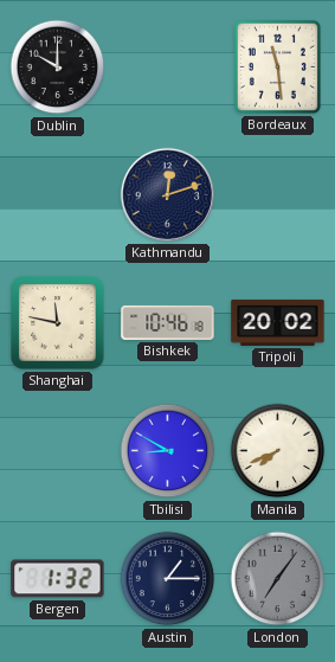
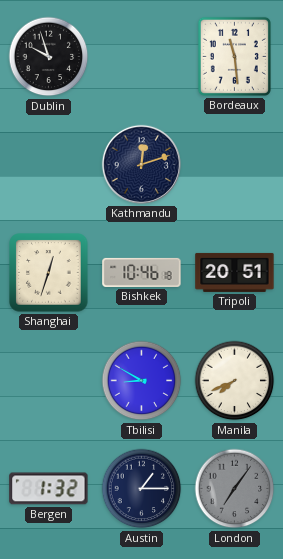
Dublin: 10:00 -> 9:57
Shanghai: 11:47 -> 12:33
Tripoli: 20:02 -> 20:51
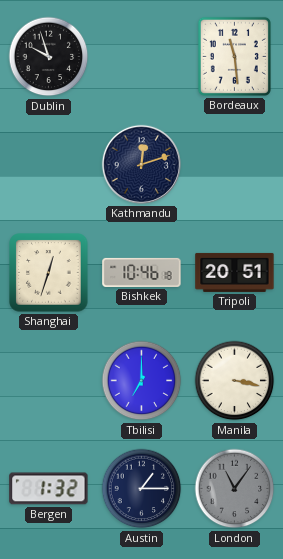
Tbilisi: 8:50 -> 7:00
Manila: 7:41 -> 3:17
London: 7:06 -> 11:06
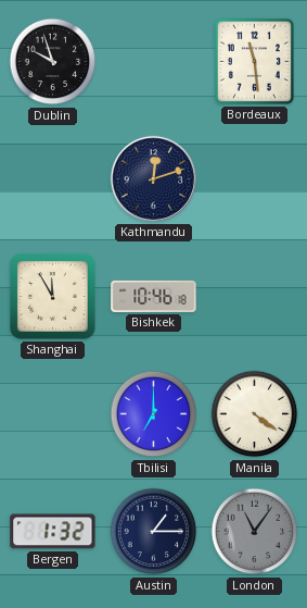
Shanghai: 12:33 -> 11:55
Tripoli: 20:51 -> none
Manila: 3:17 -> 4:21
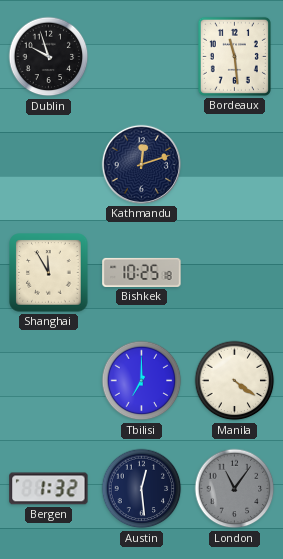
Bishkek: 10:46 -> 10:25
Austin: 1:15 -> 12:29
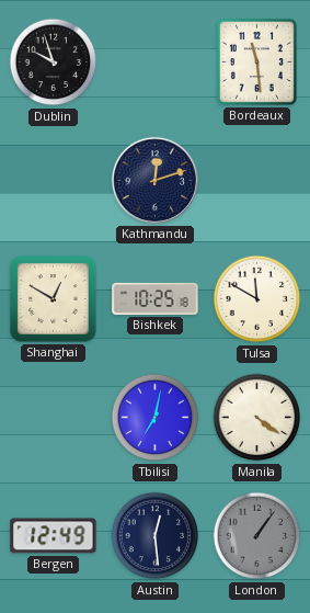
Shanghai: 11:55 -> 12:50
Tulsa: none -> 11:50
Tbilisi: 7:00 -> 7:02
Bergen: 1:32 -> 12:49
London: 11:06 -> 1:06
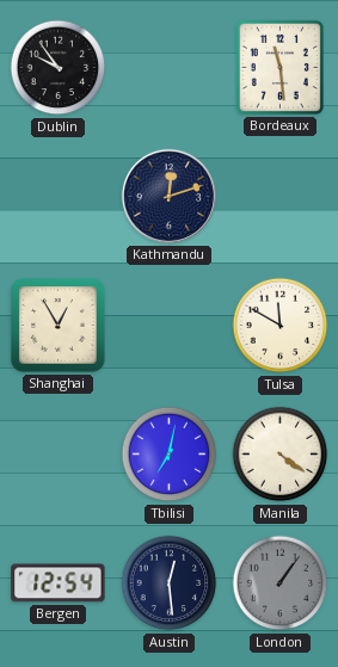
Dublin: 9:57 -> 9:54
Shanghai: 12:50 -> 12:55
Bishkek: 10:25 -> none
Bergen: 12:49 -> 12:54
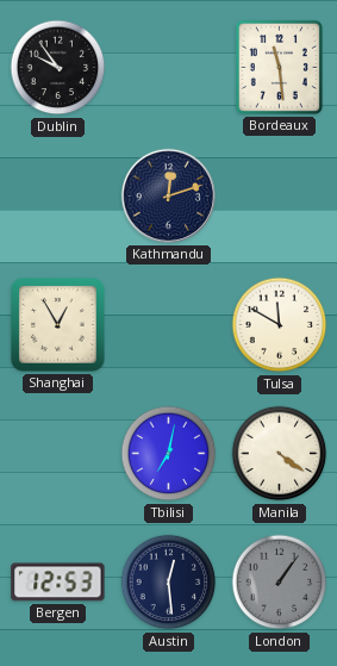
Bergen: 12:54 -> 12:53
